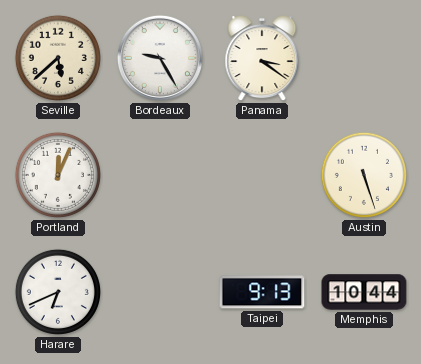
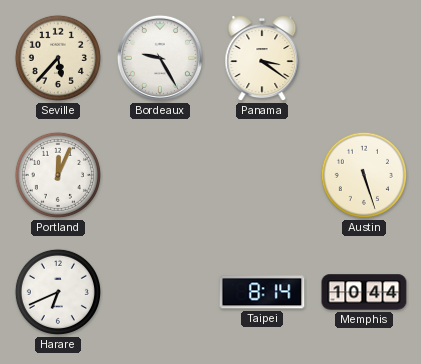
Seville: 5:38 -> 5:37
Taipei: 9:13 -> 8:14
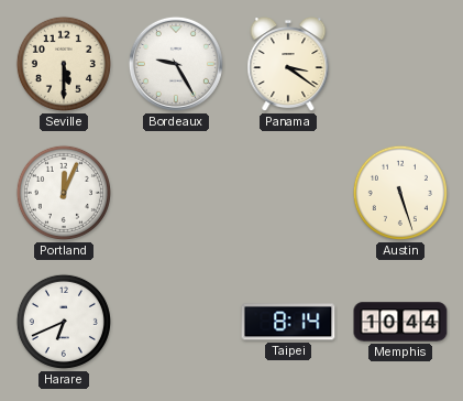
Seville: 5:37 -> 5:30
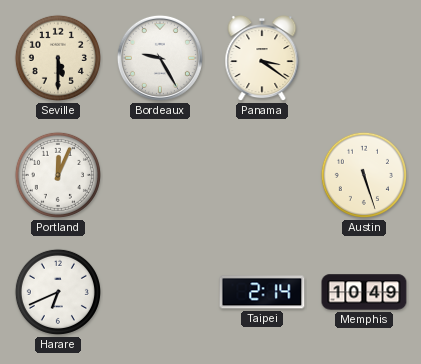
Taipei: 8:14 -> 2:14
Memphis: 10:44 -> 10:49
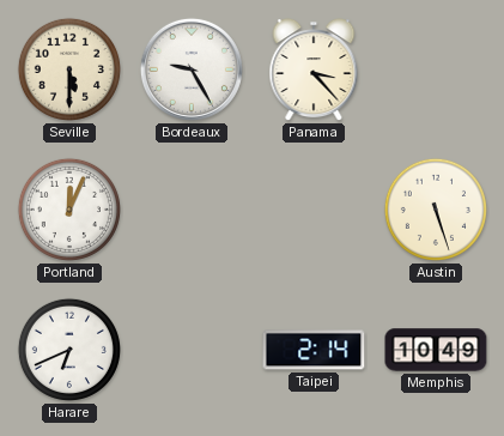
Panama: 3:21 -> 3:23
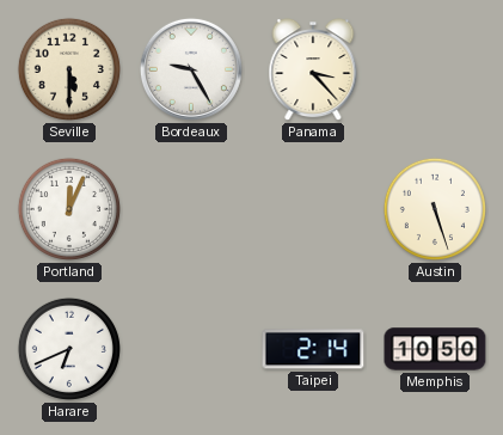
Memphis: 10:49 -> 10:50
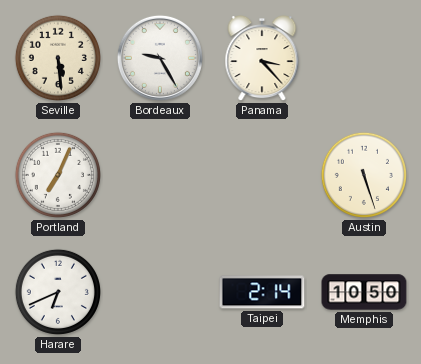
Seville: 5:30 -> 5:29
Portland: 12:04 -> 7:04
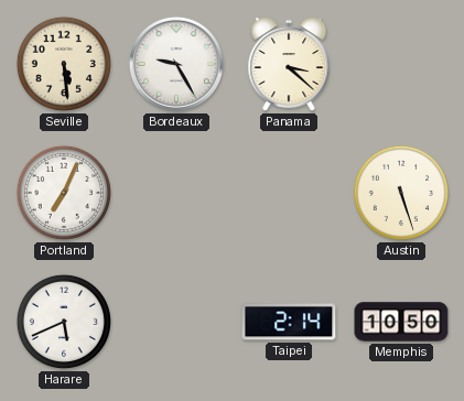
Panama: 3:23 -> 3:22
Harare: 6:41 -> 5:41
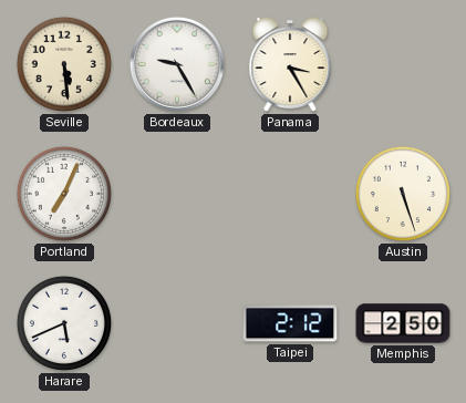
Panama: 3:22 -> 3:25
Taipei: 2:14 -> 2:12
Memphis: 10:50 -> 2:50
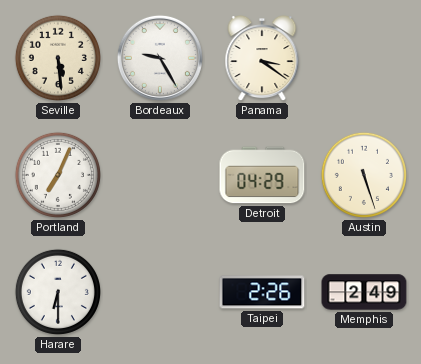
Panama: 3:25 -> 3:21
Detroit: none -> 04:29
Harare: 5:41 -> 6:30
Taipei: 2:12 -> 2:26
Memphis: 2:50 -> 2:49
